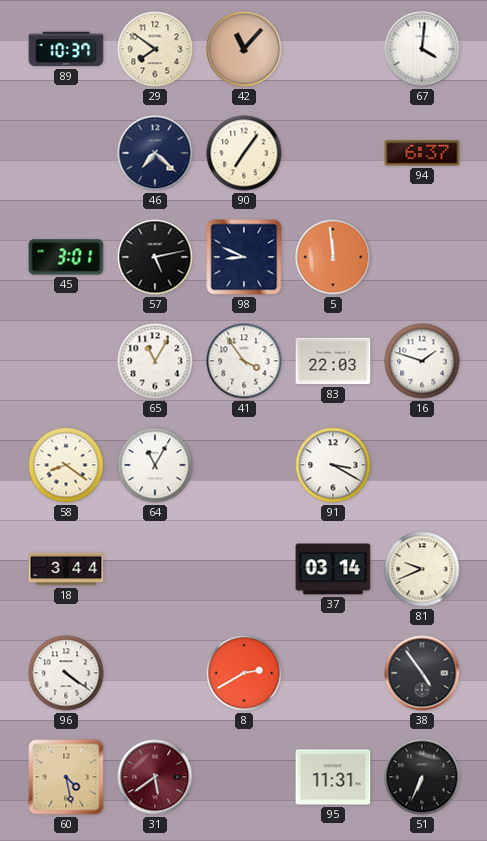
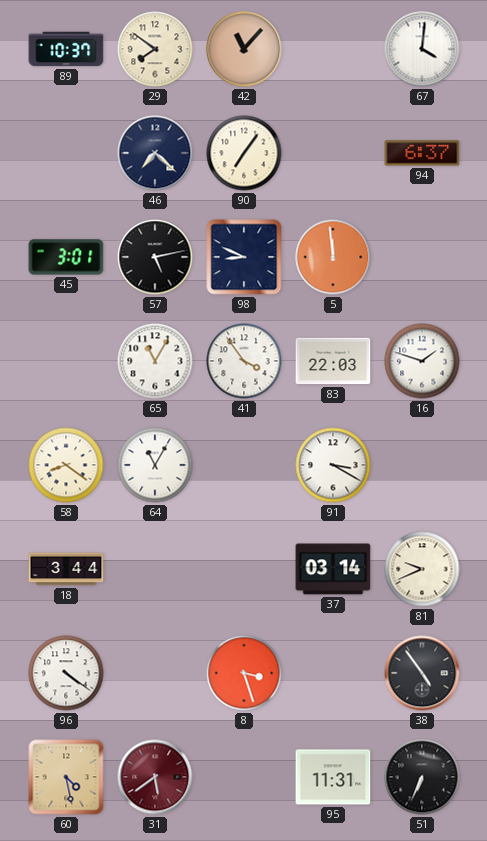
8: 2:40 -> 3:27
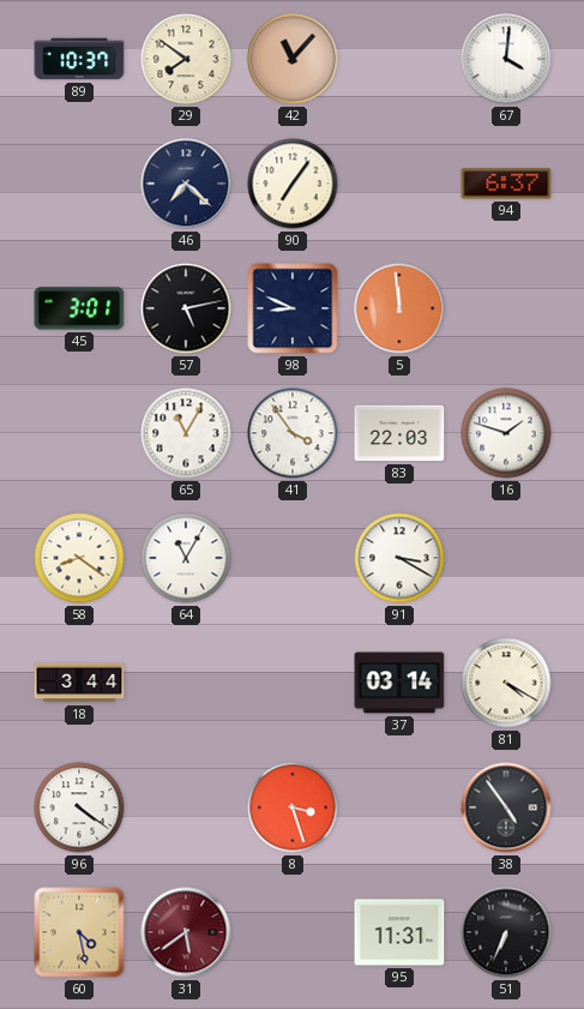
81: 9:41 -> 4:20
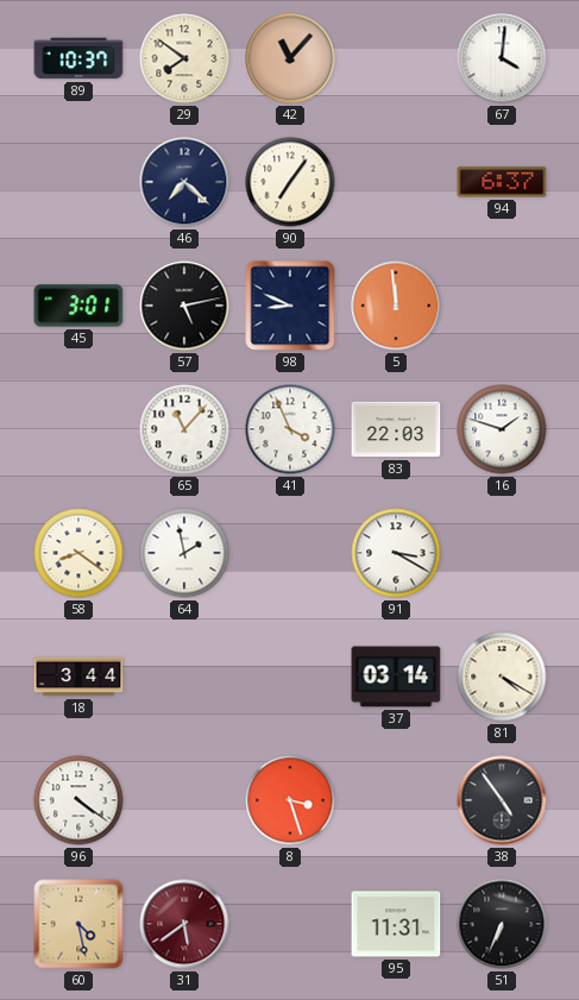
65: 11:05 -> 11:07
41: 3:54 -> 3:56
64: 11:05 -> 1:58
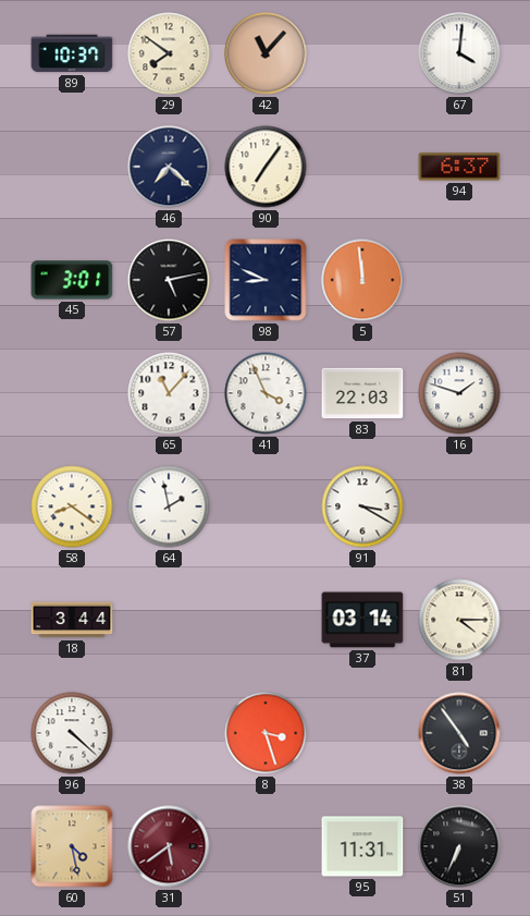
81: 4:20 -> 4:15
96: 4:21 -> 4:22
